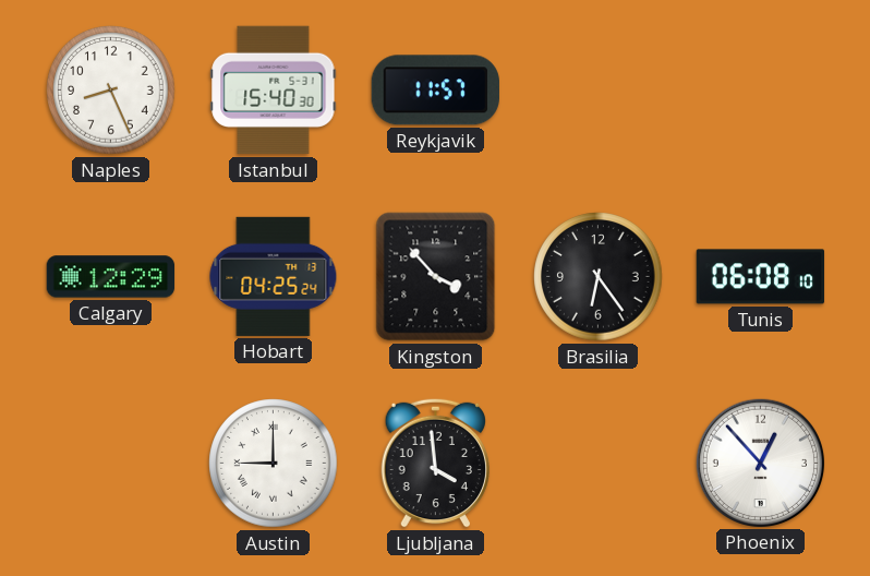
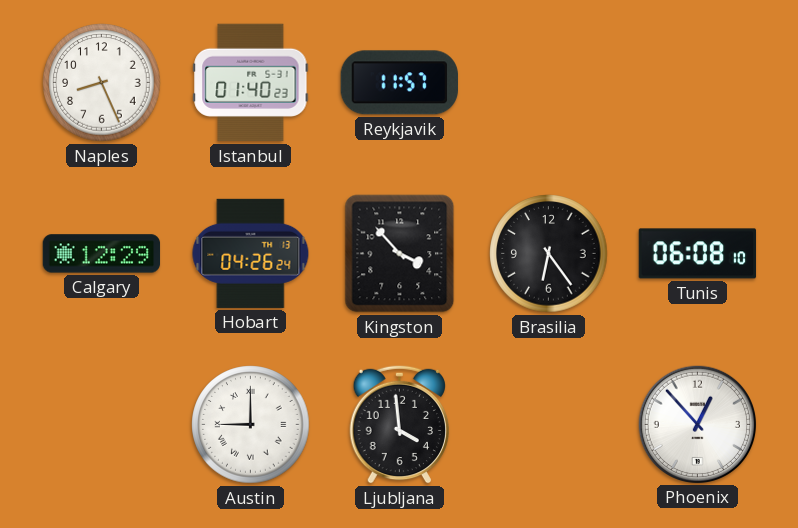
Istanbul: 15:40 -> 01:40
Hobart: 04:25 -> 04:26
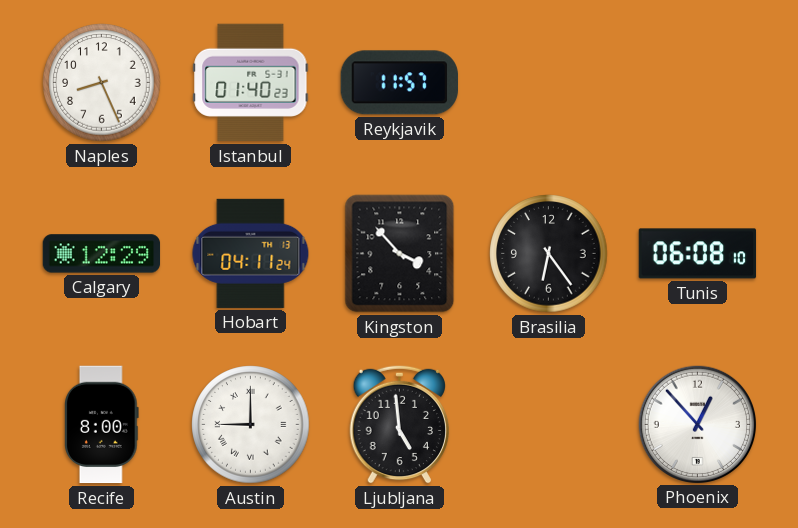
Hobart: 04:26 -> 04:11
Recife: none -> 8:00
Ljubljana: 3:59 -> 4:59
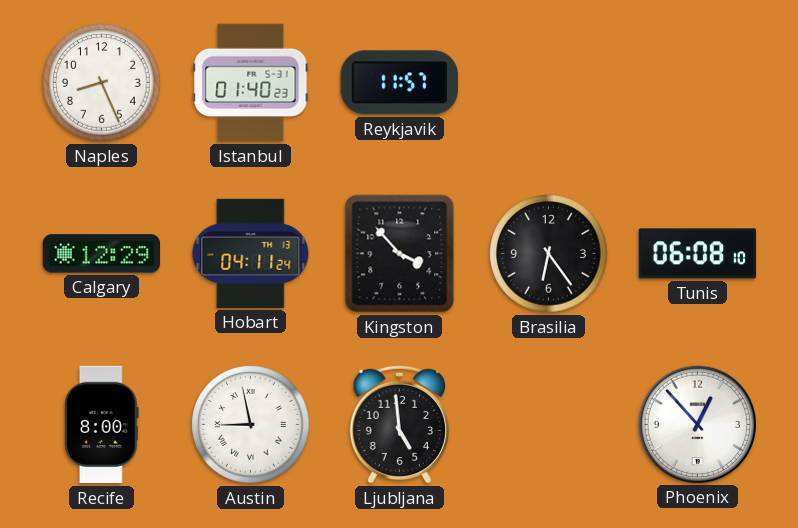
Austin: 9:00 -> 8:58
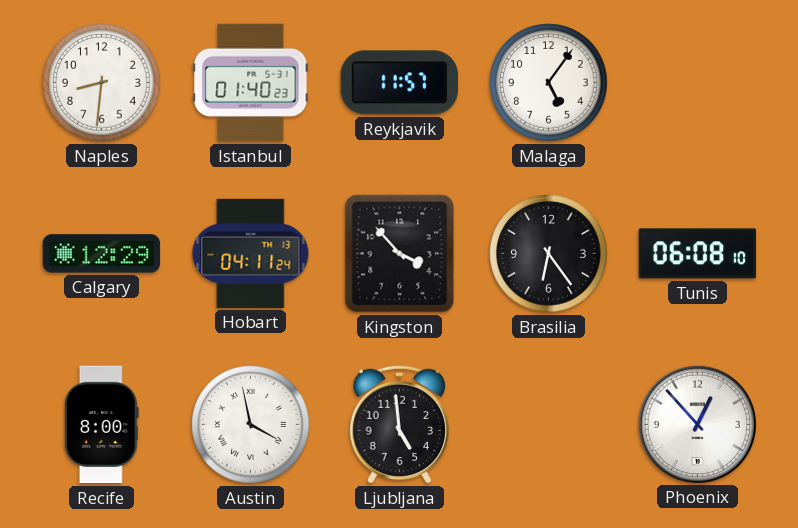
Naples: 8:26 -> 8:31
Malaga: none -> 5:06
Austin: 8:58 -> 3:58
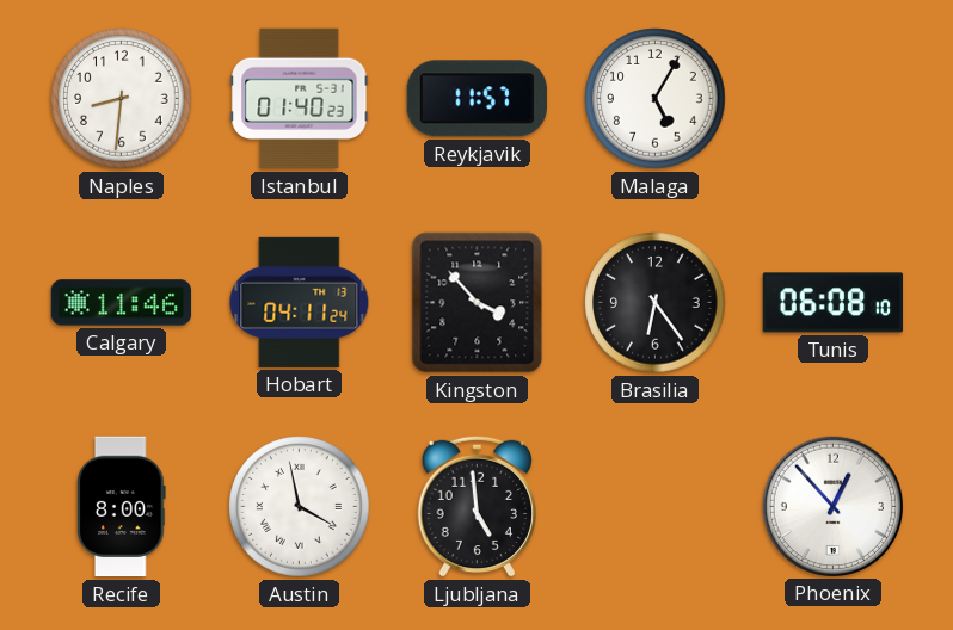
Malaga: 5:06 -> 5:05
Calgary: 12:29 -> 11:46
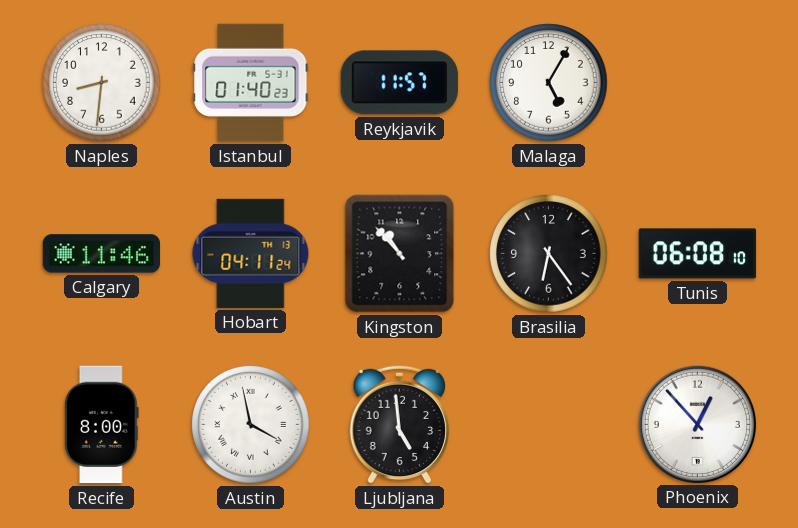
Kingston: 3:53 -> 10:53
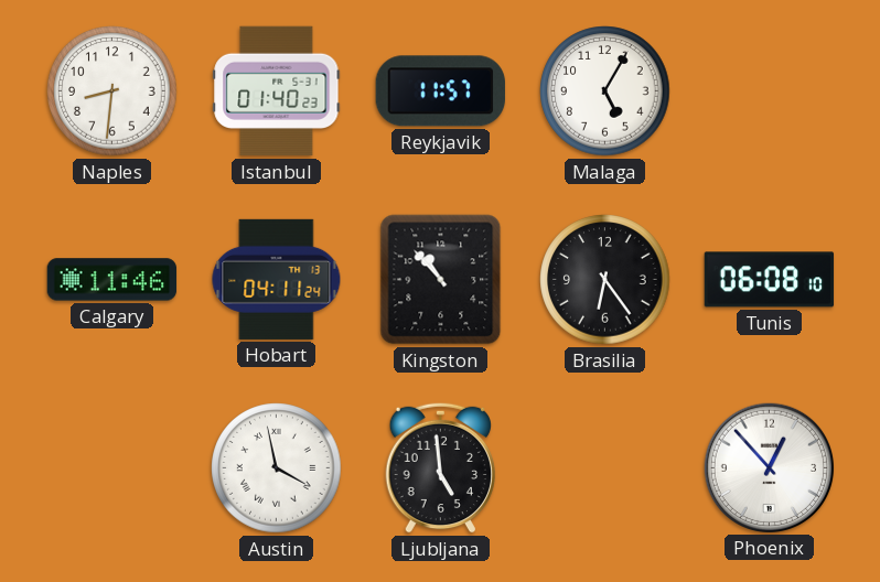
Recife: 8:00 -> none
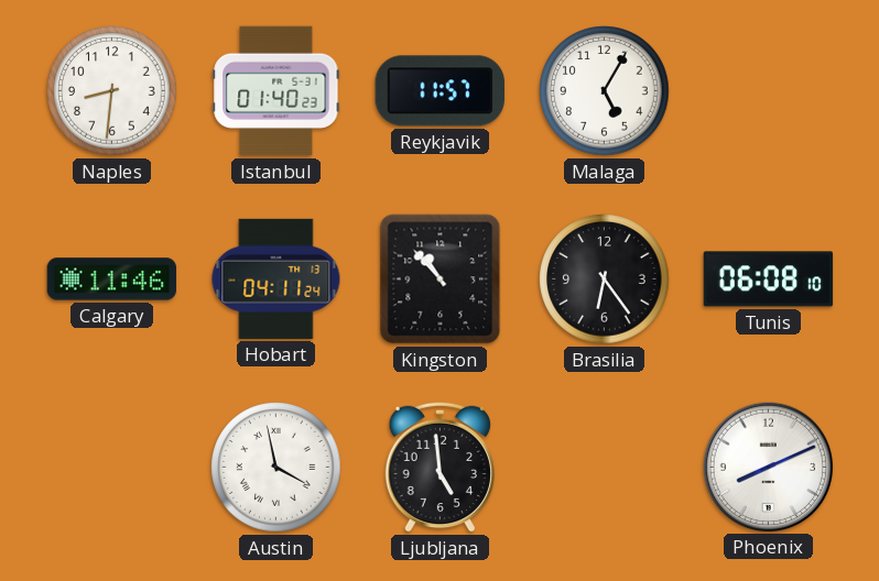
Phoenix: 12:53 -> 8:11
